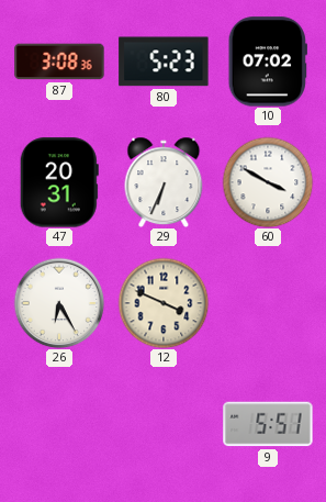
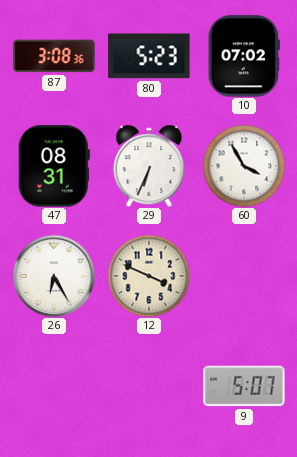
47: 20:31 -> 08:31
60: 3:50 -> 3:55
9: 5:51 -> 5:07
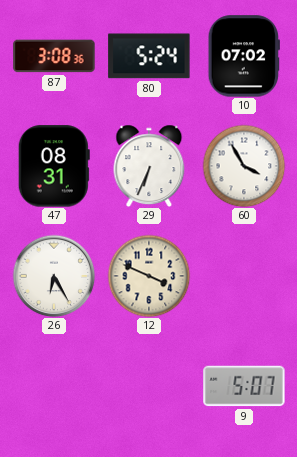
80: 5:23 -> 5:24
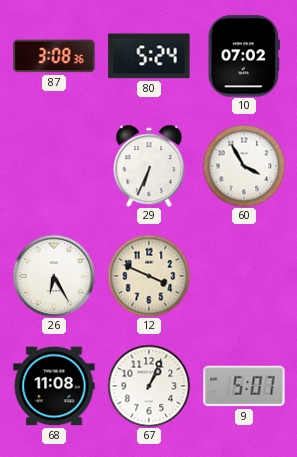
47: 08:31 -> none
68: none -> 11:08
67: none -> 1:04
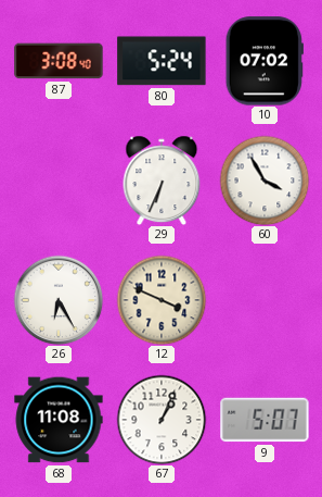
87: 3:08:36 -> 3:08:40
